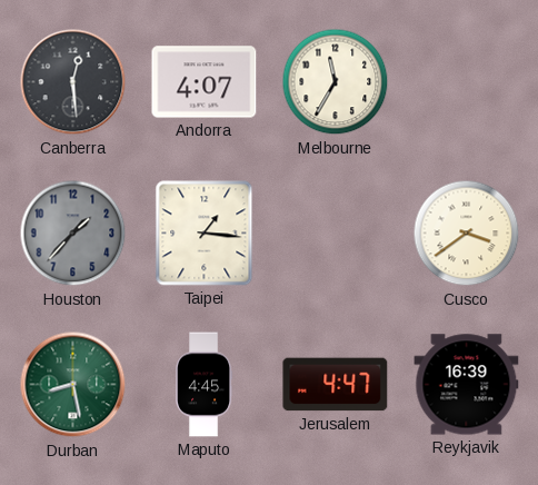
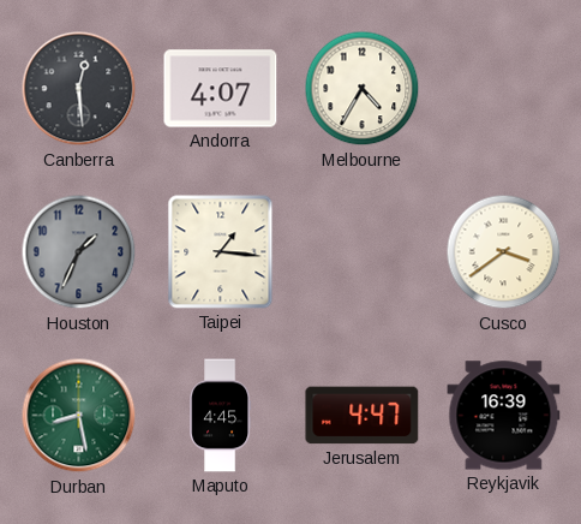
Melbourne: 11:35 -> 4:35
Houston: 1:37 -> 1:34
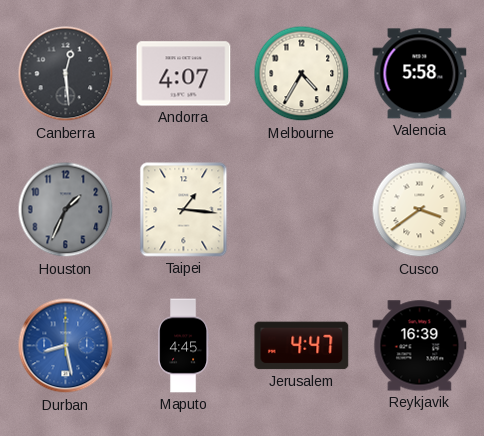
Valencia: none -> 5:58
Durban dial: green -> blue
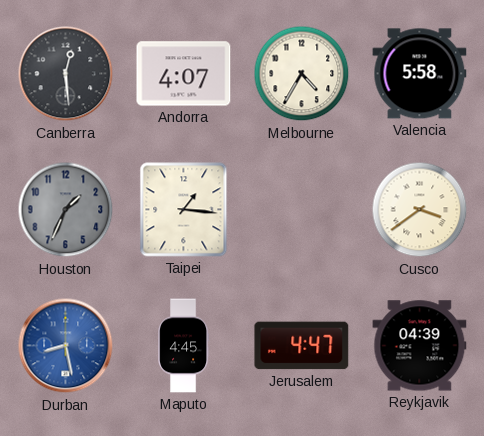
Reykjavik: 16:39 -> 04:39
